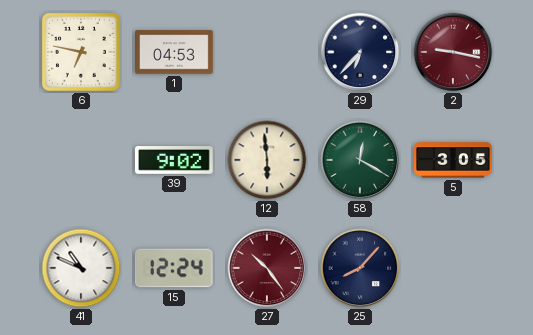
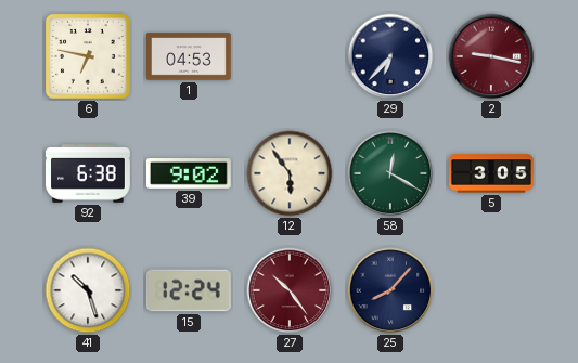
92: none -> 6:38
12: 5:59 -> 5:54
41: 10:49 -> 10:27
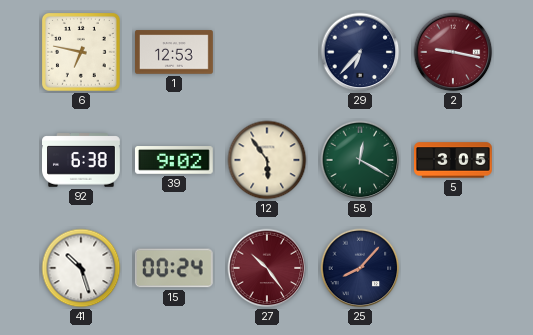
1: 04:53 -> 12:53
15: 12:24 -> 00:24
